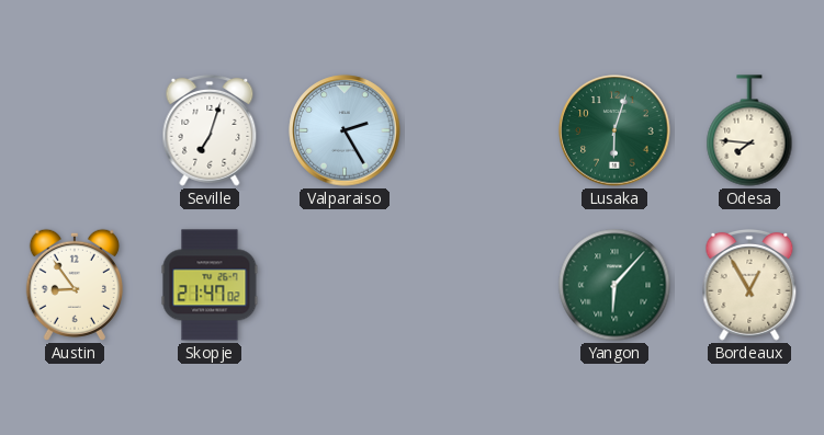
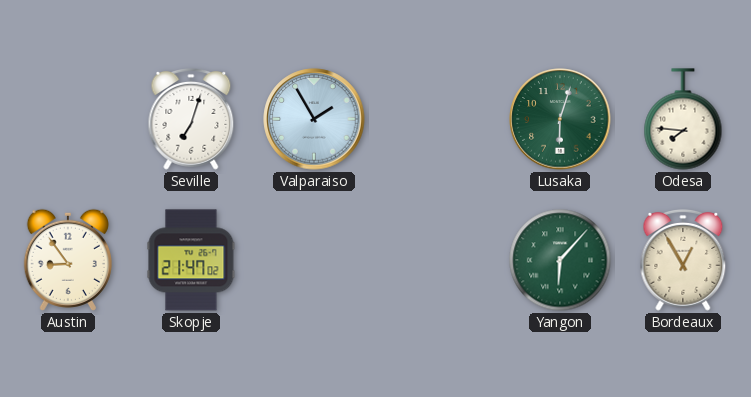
Valparaiso: 2:25 -> 1:55
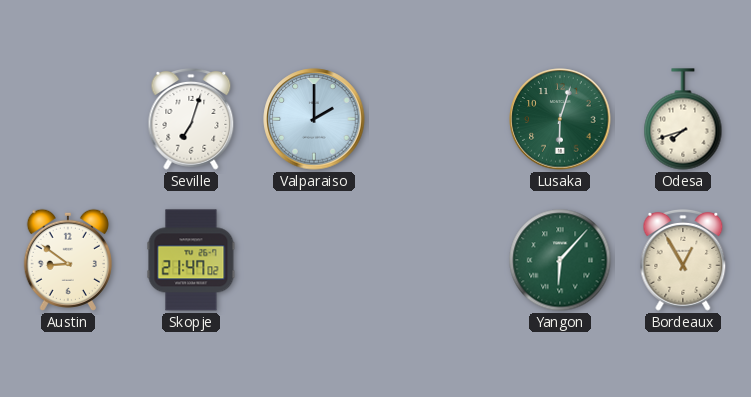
Valparaiso: 1:55 -> 2:00
Odesa: 7:46 -> 7:42
Austin: 8:54 -> 8:51
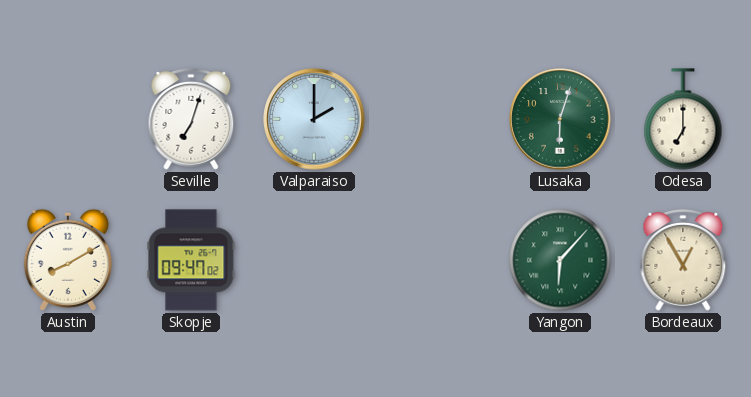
Odesa: 7:42 -> 7:00
Austin: 8:51 -> 8:10
Skopje: 21:47 -> 09:47
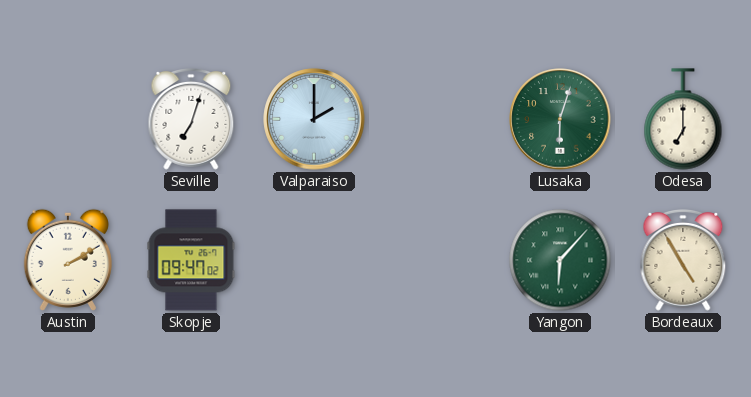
Austin: 8:10 -> 2:10
Bordeaux: 12:55 -> 4:55
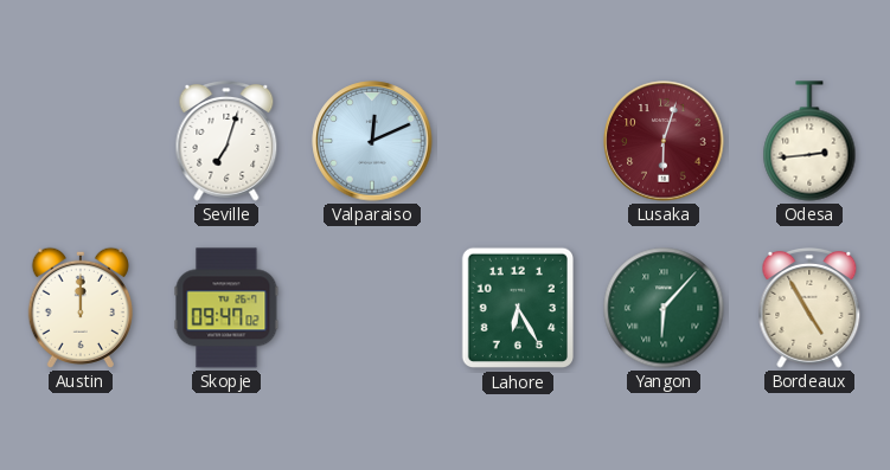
Valparaiso: 2:00 -> 12:11
Lusaka dial: green -> burgundy
Odesa: 7:00 -> 2:44
Austin: 2:10 -> 12:00
Lahore: none -> 6:25
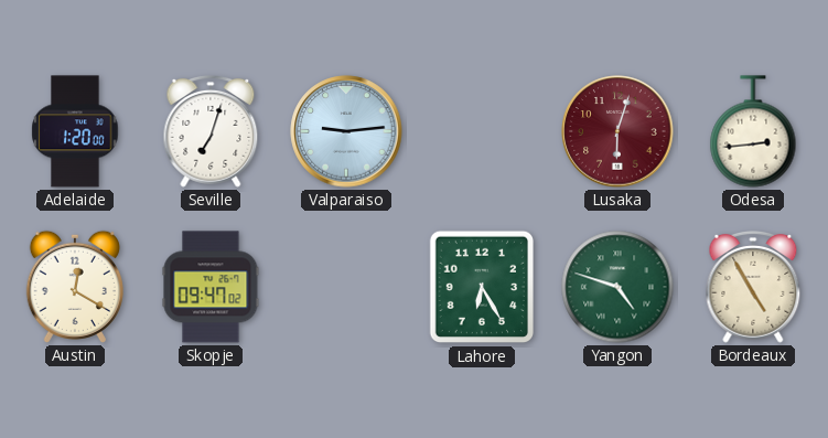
Adelaide: none -> 1:20
Valparaiso: 12:11 -> 9:14
Austin: 12:00 -> 12:20
Yangon: 6:07 -> 4:48
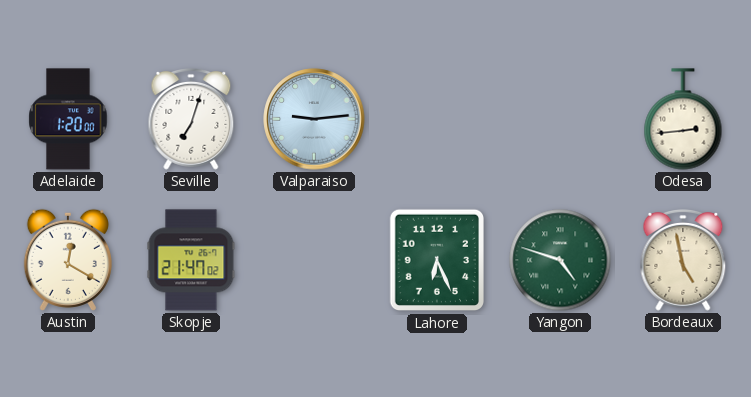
Lusaka: 6:03 -> none
Skopje: 09:47 -> 21:47
Lahore: 6:25 -> 6:26
Bordeaux: 4:55 -> 4:58
